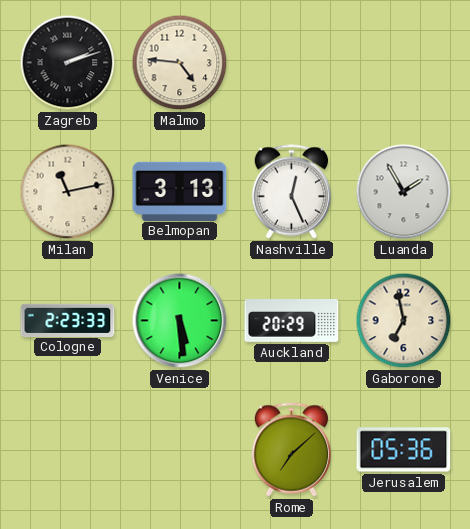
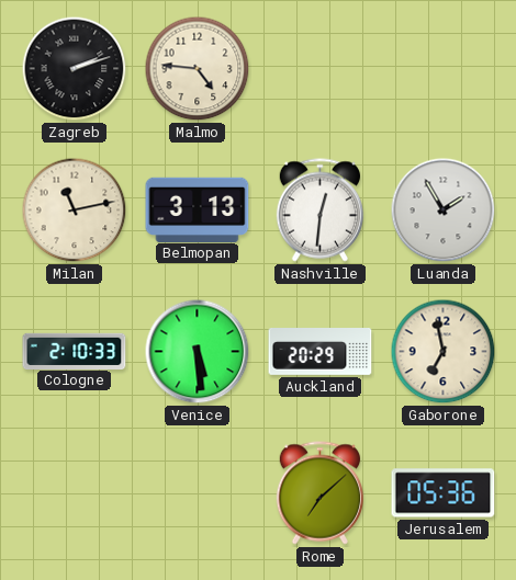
Nashville: 12:26 -> 12:31
Cologne: 2:23 -> 2:10
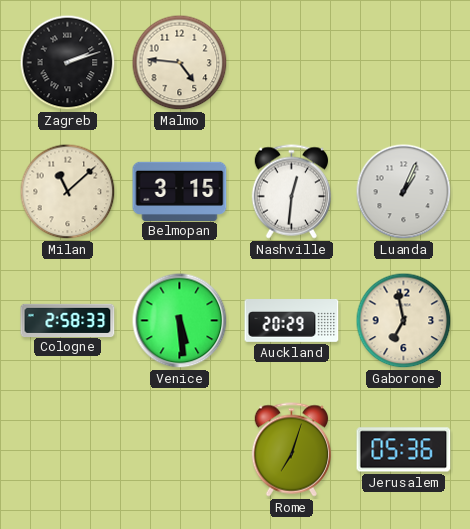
Milan: 11:13 -> 11:08
Belmopan: 3:13 -> 3:15
Luanda: 1:55 -> 1:04
Cologne: 2:10 -> 2:58
Rome: 7:08 -> 7:03
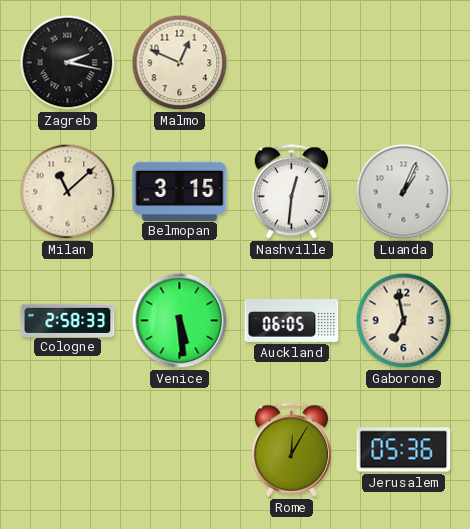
Zagreb: 2:12 -> 2:17
Malmo: 4:46 -> 12:49
Auckland: 20:29 -> 06:05
Rome: 7:03 -> 12:05
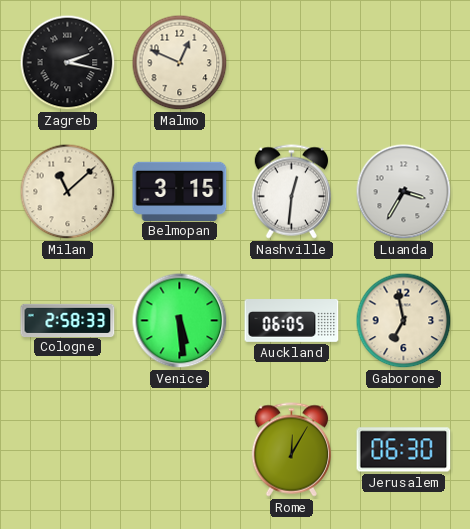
Luanda: 1:04 -> 3:35
Jerusalem: 05:36 -> 06:30
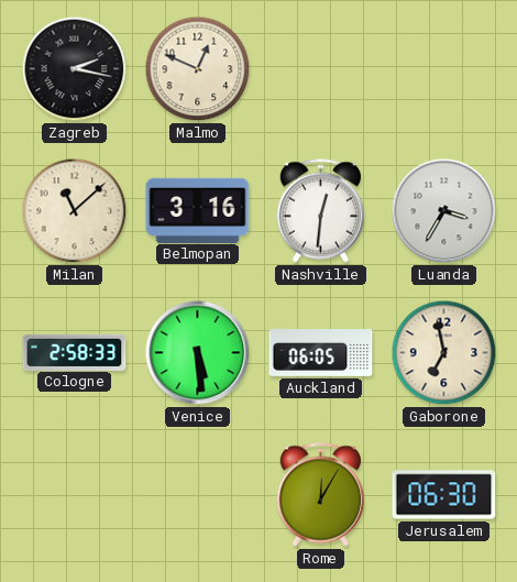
Belmopan: 3:15 -> 3:16
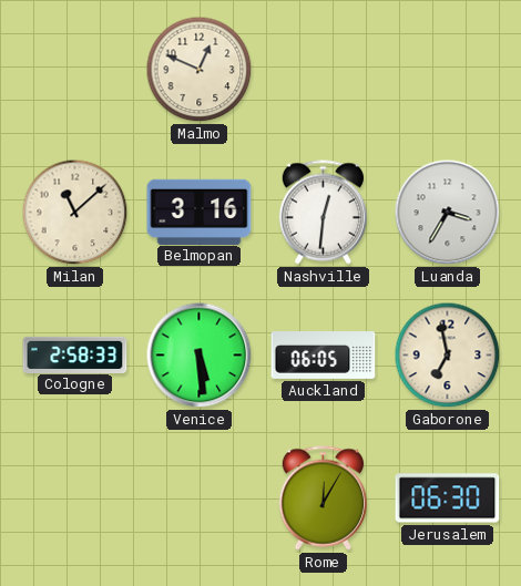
Zagreb: 2:17 -> none
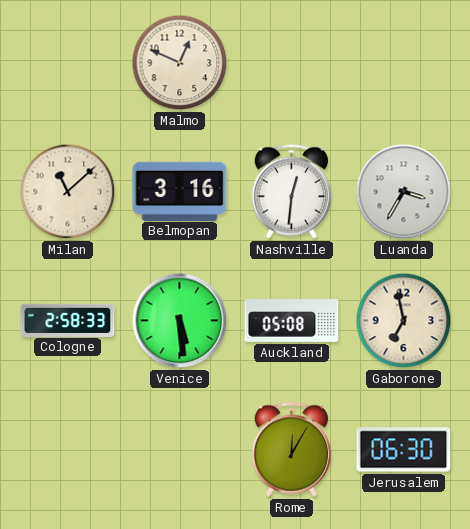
Auckland: 06:05 -> 05:08
